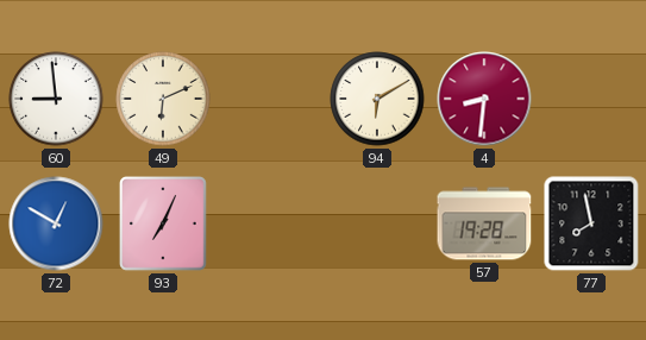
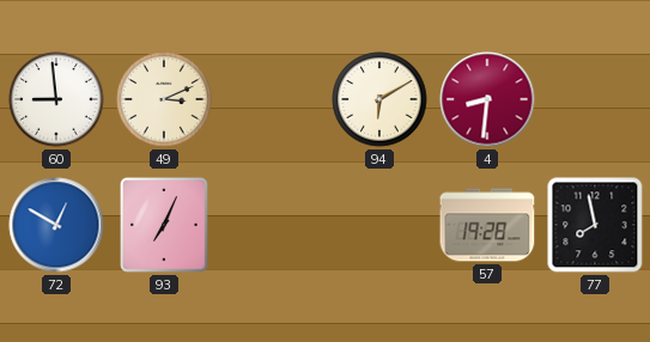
49: 6:11 -> 3:11
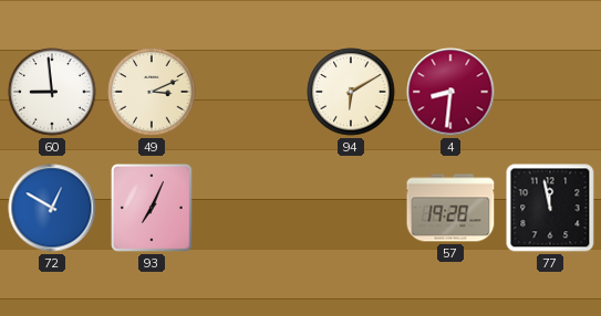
77: 7:58 -> 11:58
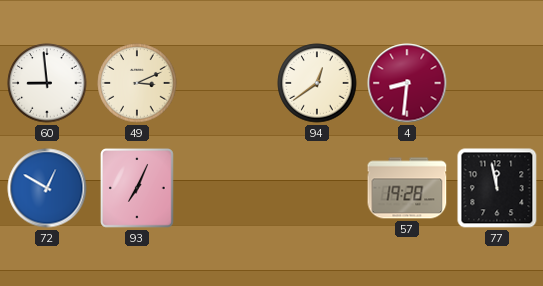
94: 6:10 -> 12:39
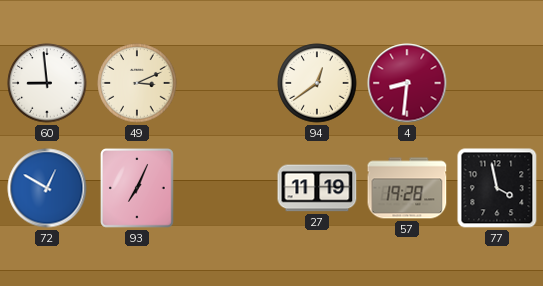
27: none -> 11:19
77: 11:58 -> 3:58
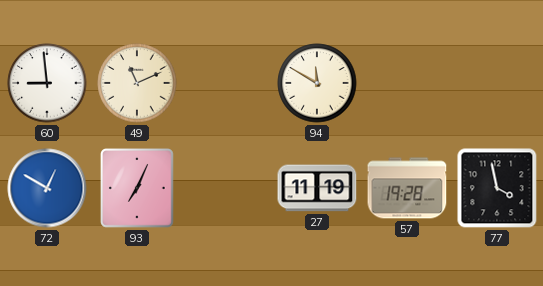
49: 3:11 -> 11:11
94: 12:39 -> 11:50
4: 8:31 -> none
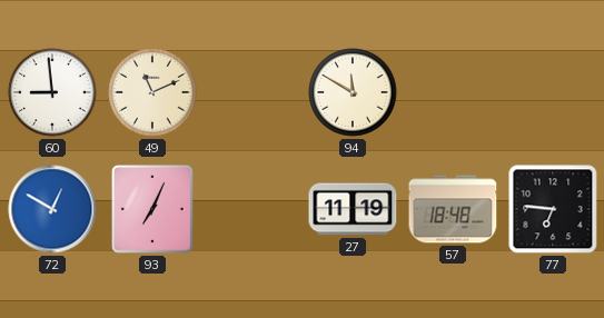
57: 19:28 -> 18:48
77: 3:58 -> 6:46
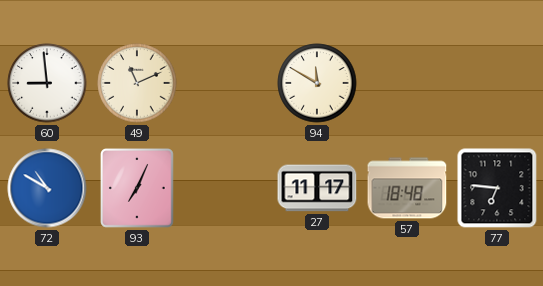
72: 12:50 -> 10:50
27: 11:19 -> 11:17
